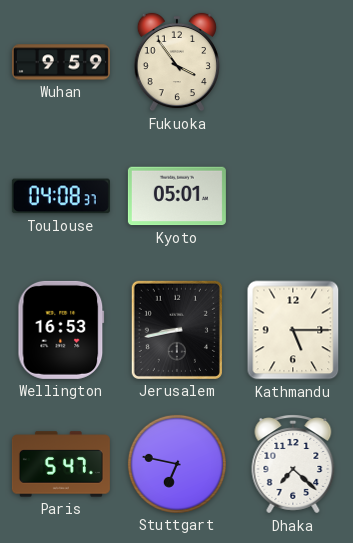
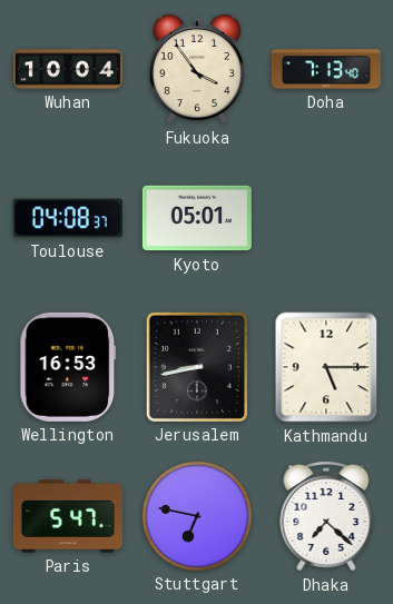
Wuhan: 9:59 -> 10:04
Doha: none -> 7:13
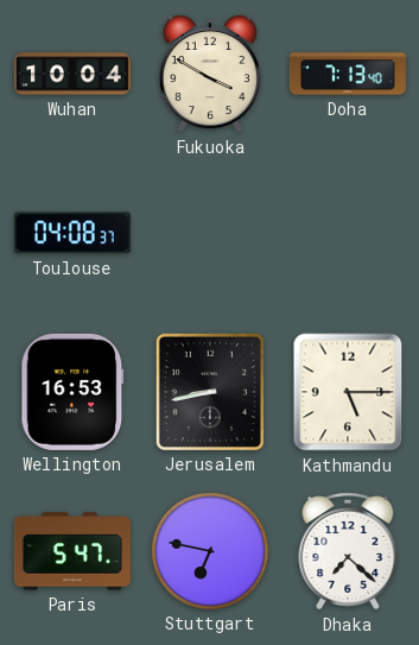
Fukuoka: 3:54 -> 3:50
Kyoto: 05:01 -> none
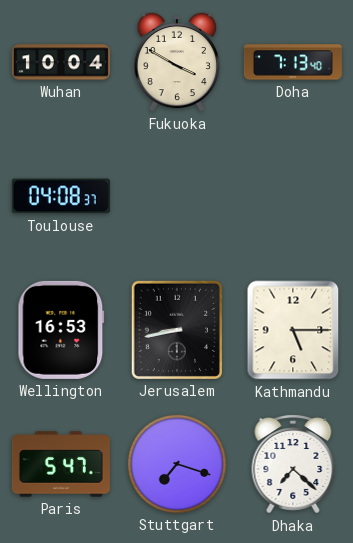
Stuttgart: 6:47 -> 7:18
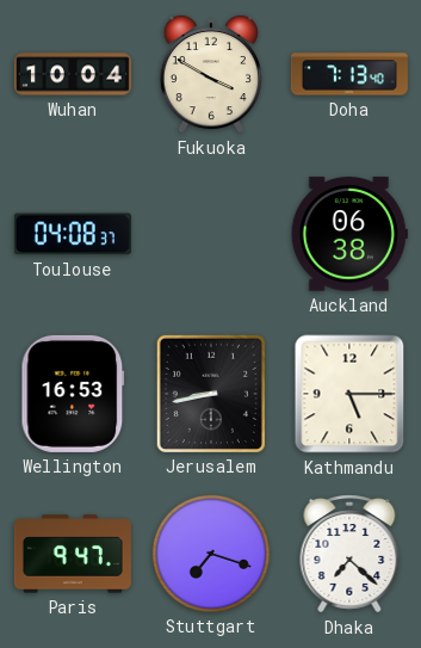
Auckland: none -> 06:38
Paris: 5:47 -> 9:47
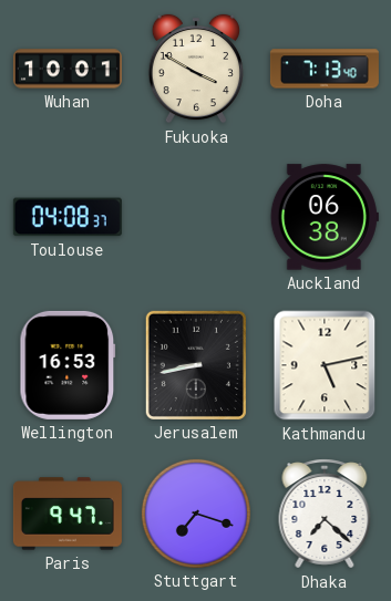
Wuhan: 10:04 -> 10:01
Kathmandu: 5:15 -> 5:13
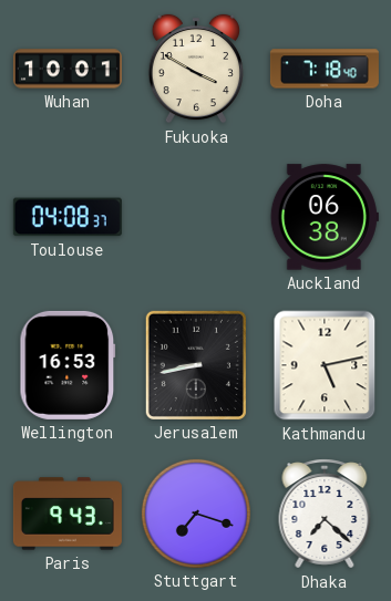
Doha: 7:13 -> 7:18
Paris: 9:47 -> 9:43
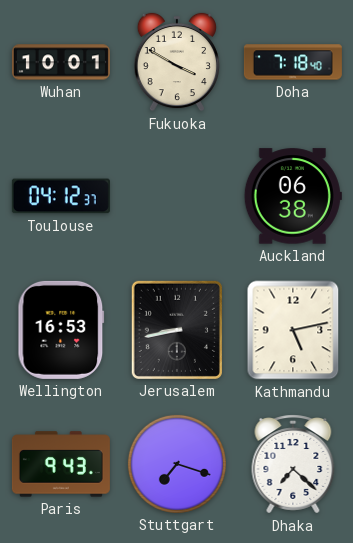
Toulouse: 04:08 -> 04:12
